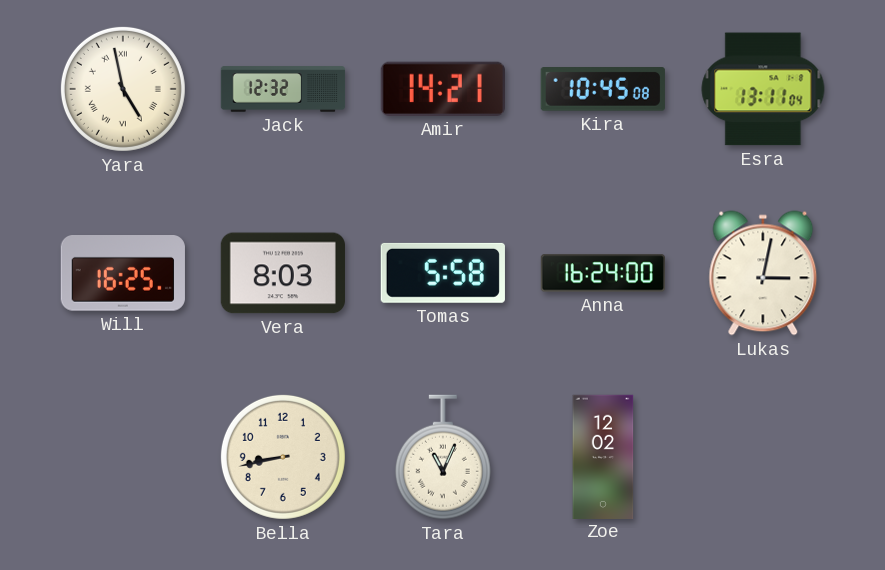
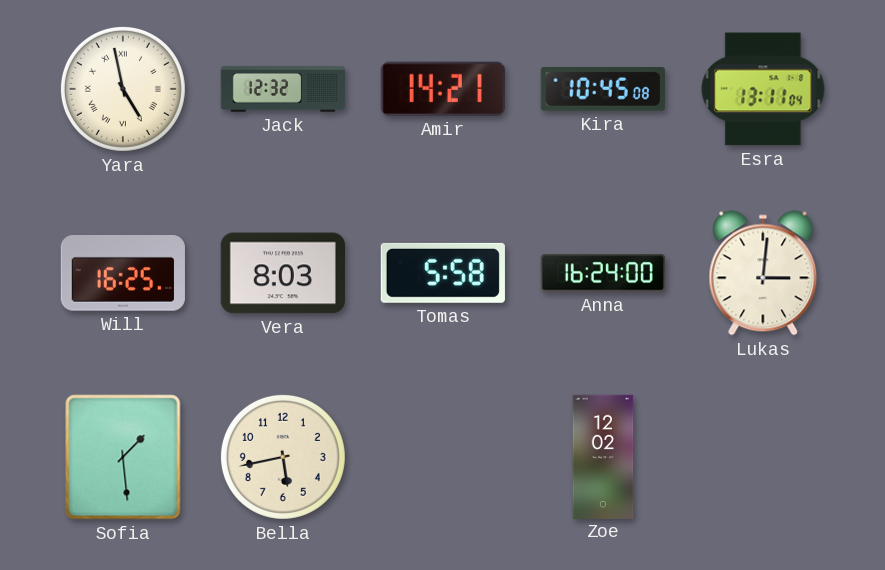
Lukas: 3:02 -> 3:01
Sofia: none -> 1:29
Bella: 8:43 -> 5:43
Tara: 11:04 -> none
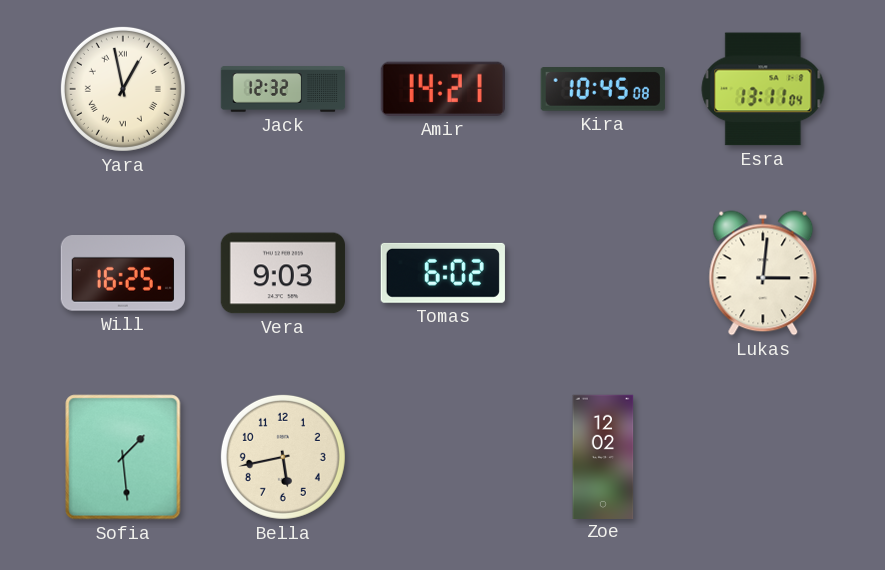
Yara: 4:58 -> 12:58
Vera: 8:03 -> 9:03
Tomas: 5:58 -> 6:02
Anna: 16:24 -> none
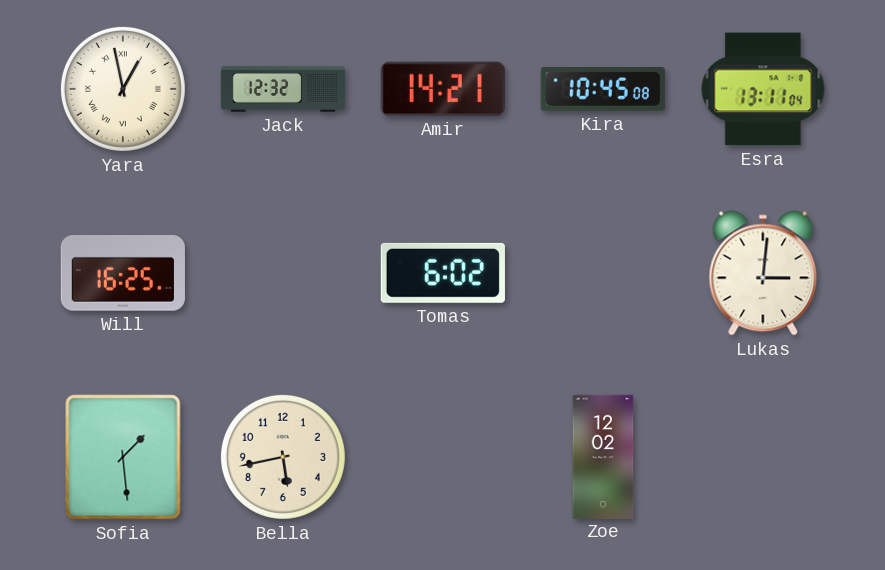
Vera: 9:03 -> none
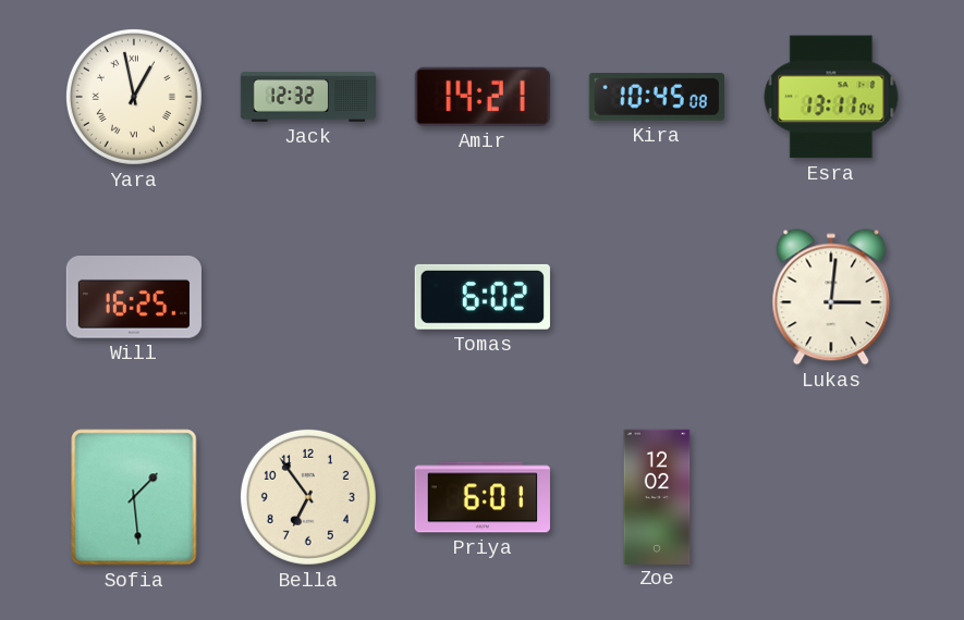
Bella: 5:43 -> 6:54
Priya: none -> 6:01
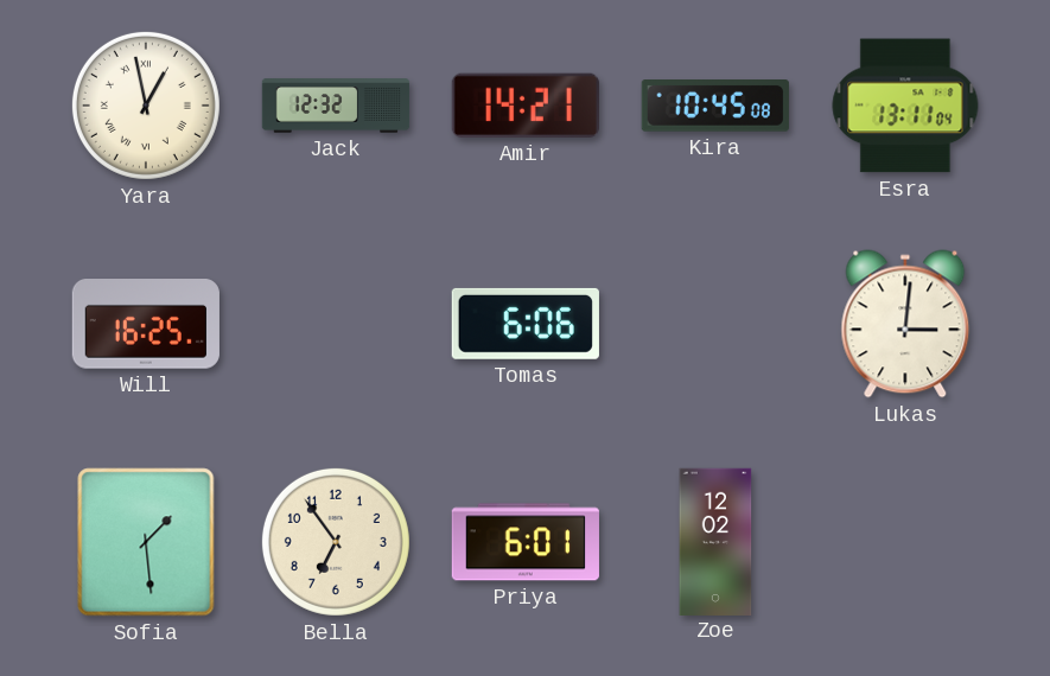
Tomas: 6:02 -> 6:06
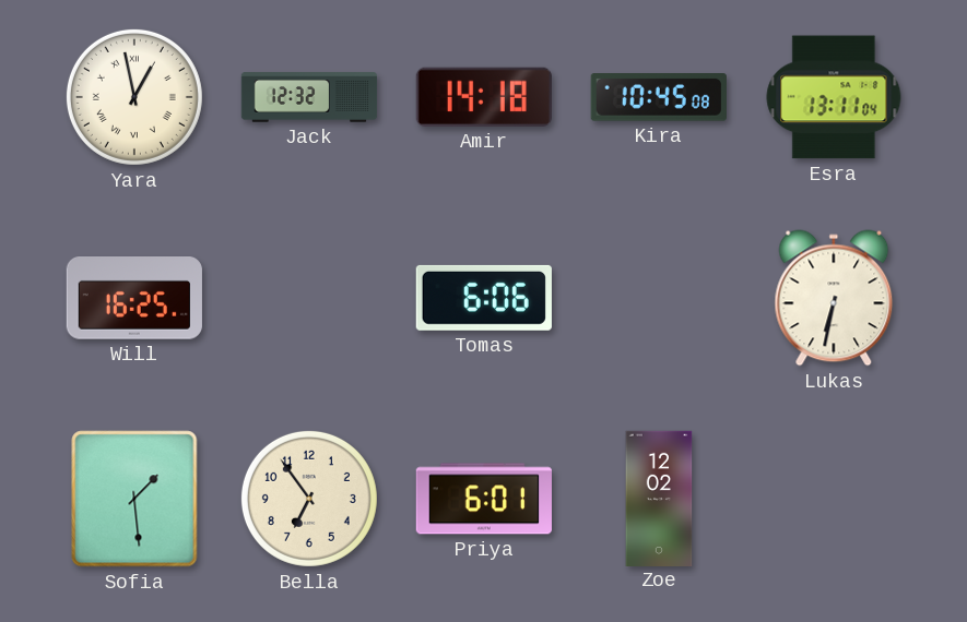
Amir: 14:21 -> 14:18
Lukas: 3:01 -> 6:32
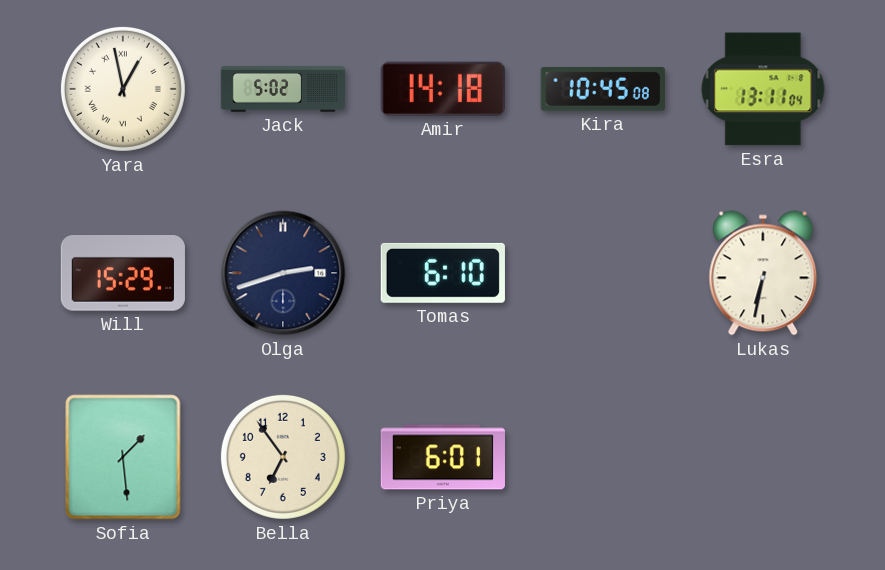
Jack: 12:32 -> 5:02
Will: 16:25 -> 15:29
Olga: none -> 2:42
Tomas: 6:06 -> 6:10
Zoe: 12:02 -> none
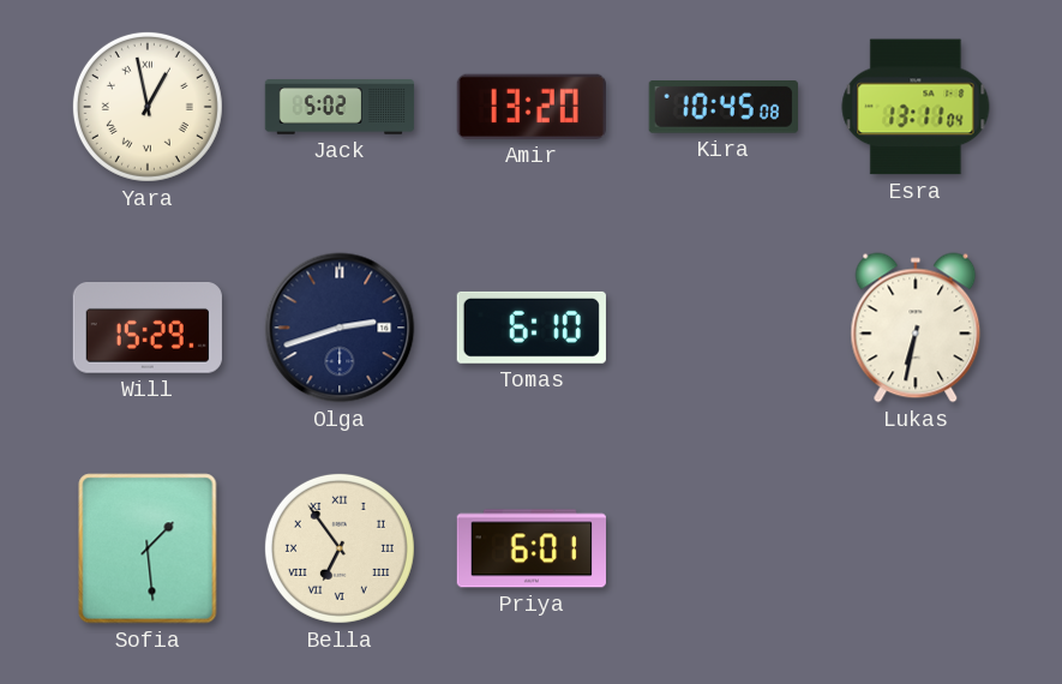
Amir: 14:18 -> 13:20
Bella numerals: Arabic -> Roman
